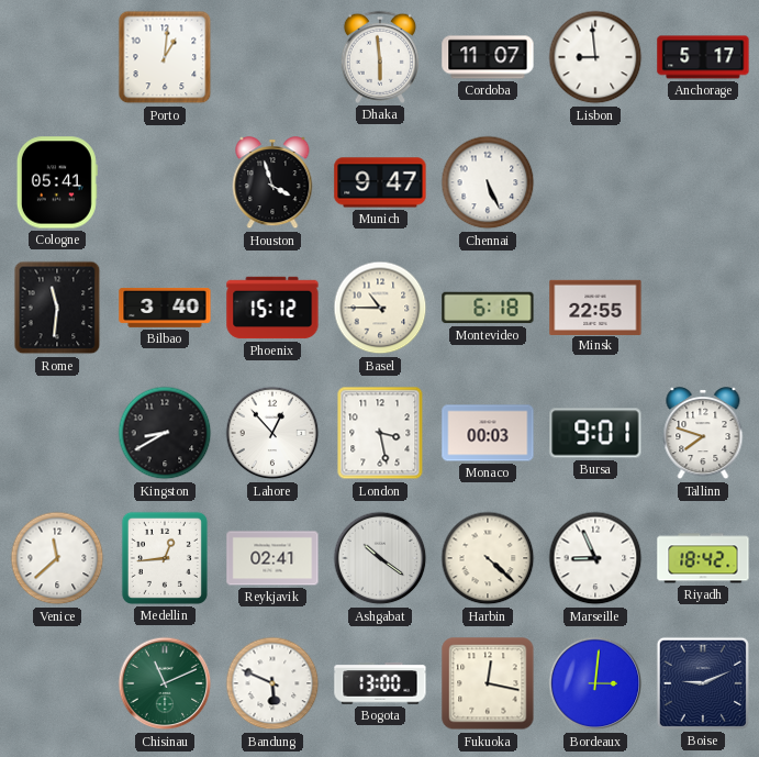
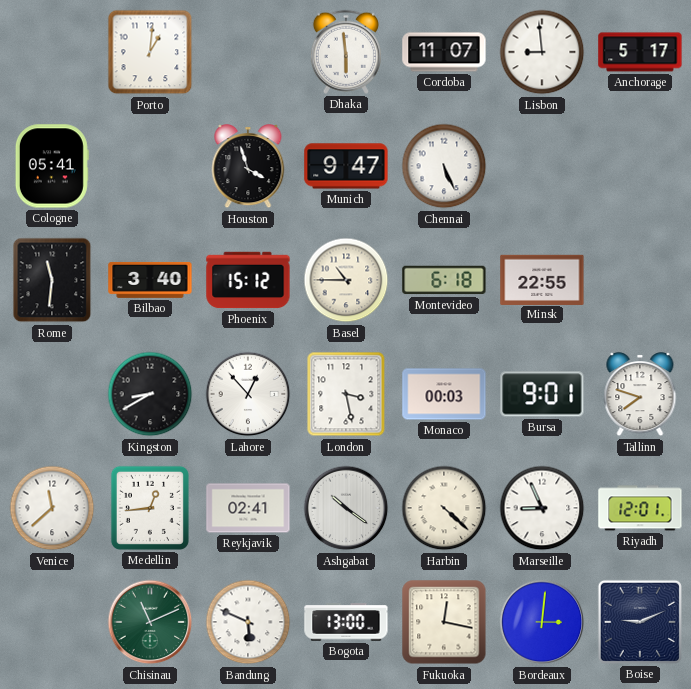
Riyadh: 18:42 -> 12:01
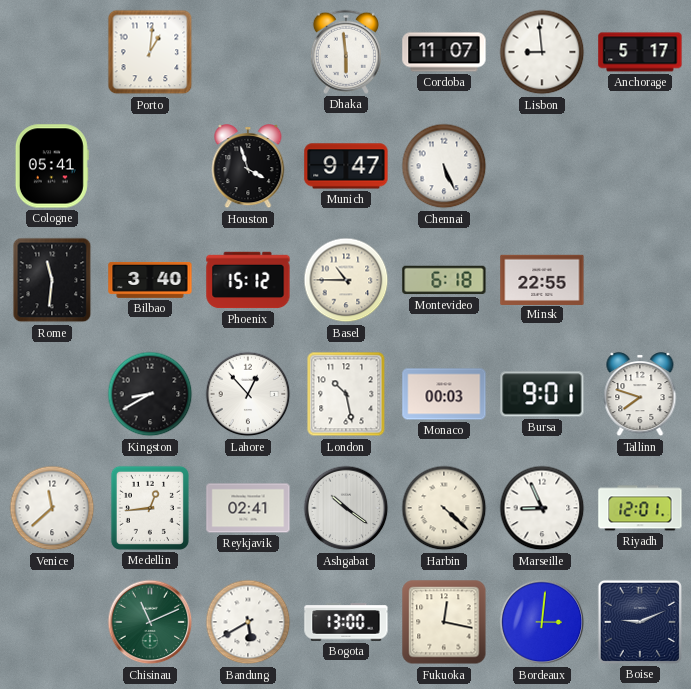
London: 3:28 -> 10:28
Bandung: 5:49 -> 5:40
